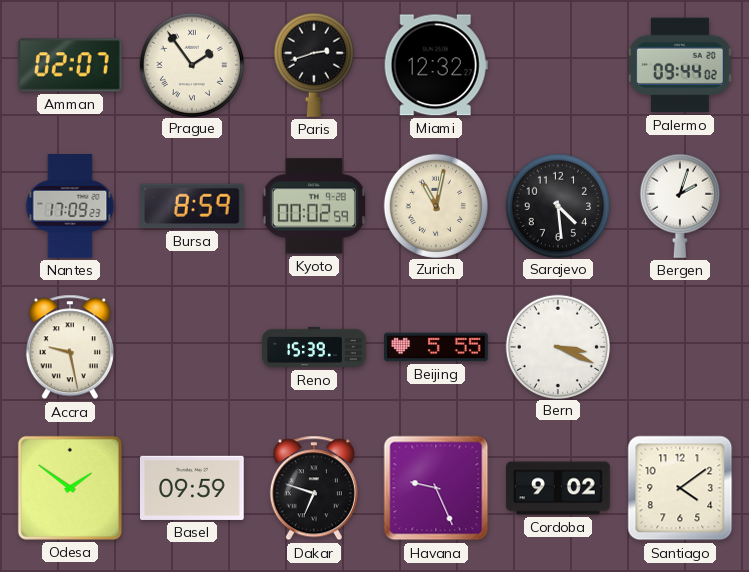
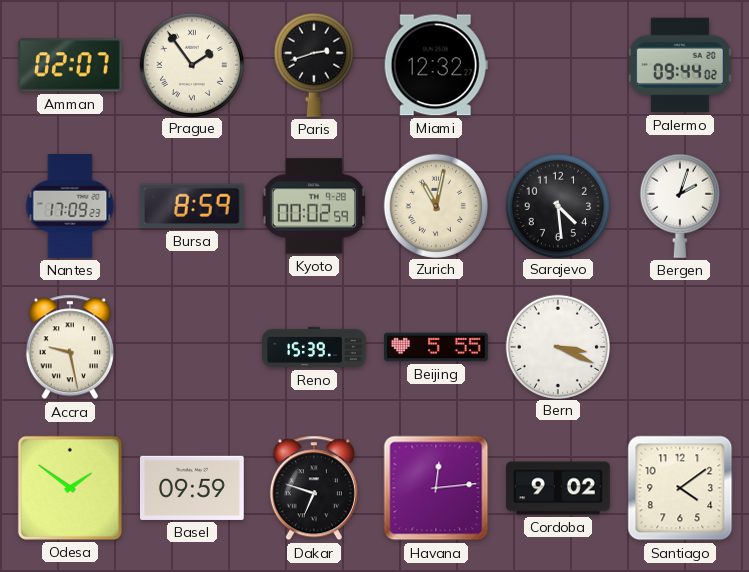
Havana: 9:26 -> 12:14
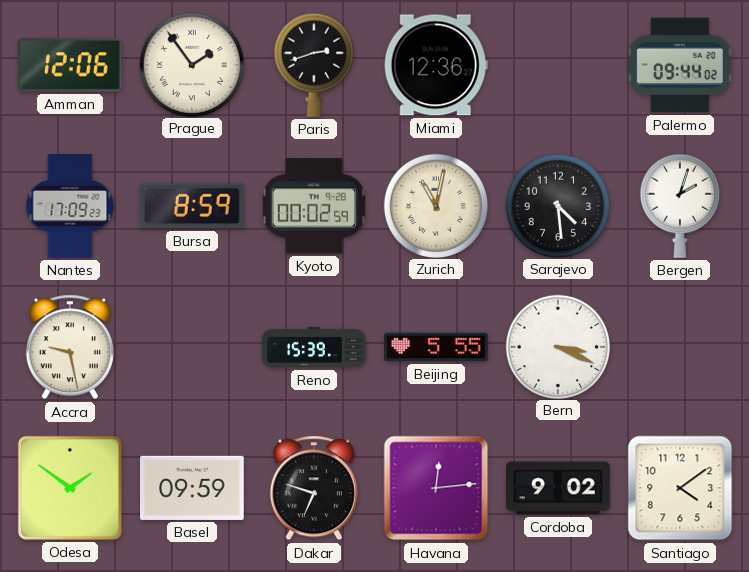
Amman: 02:07 -> 12:06
Miami: 12:32 -> 12:36
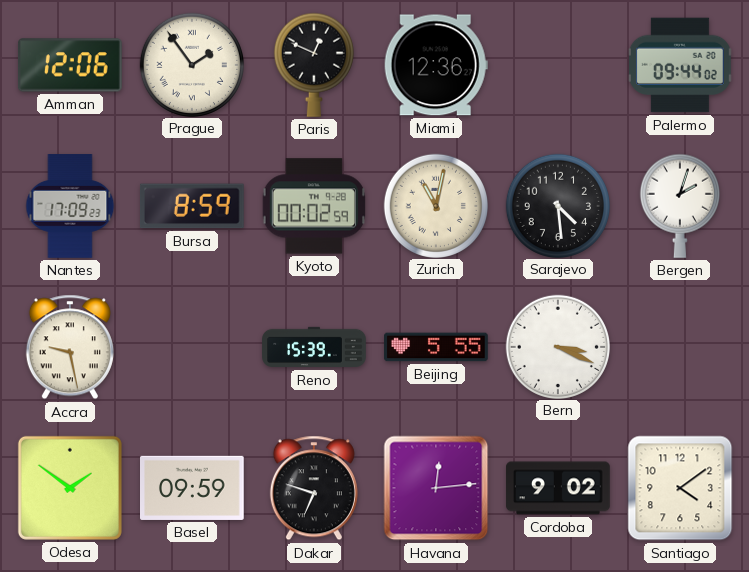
Paris: 2:42 -> 12:49
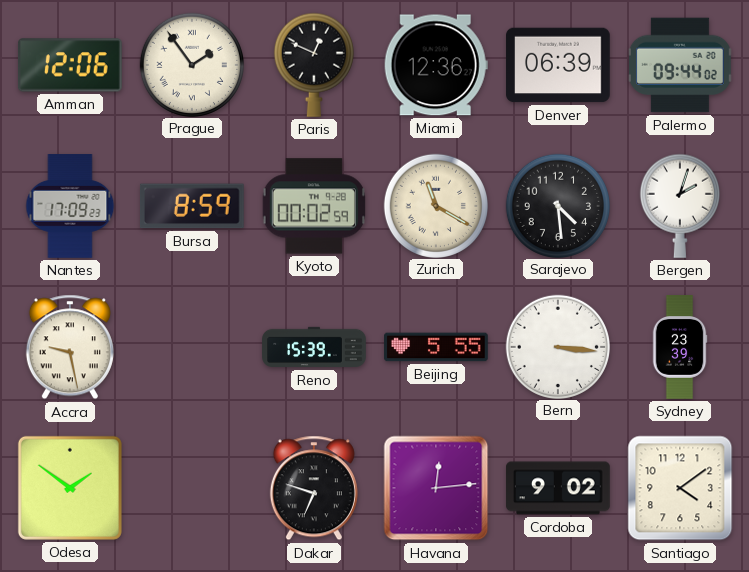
Denver: none -> 06:39
Zurich: 11:02 -> 11:20
Bern: 3:19 -> 3:16
Sydney: none -> 23:39
Basel: 09:59 -> none
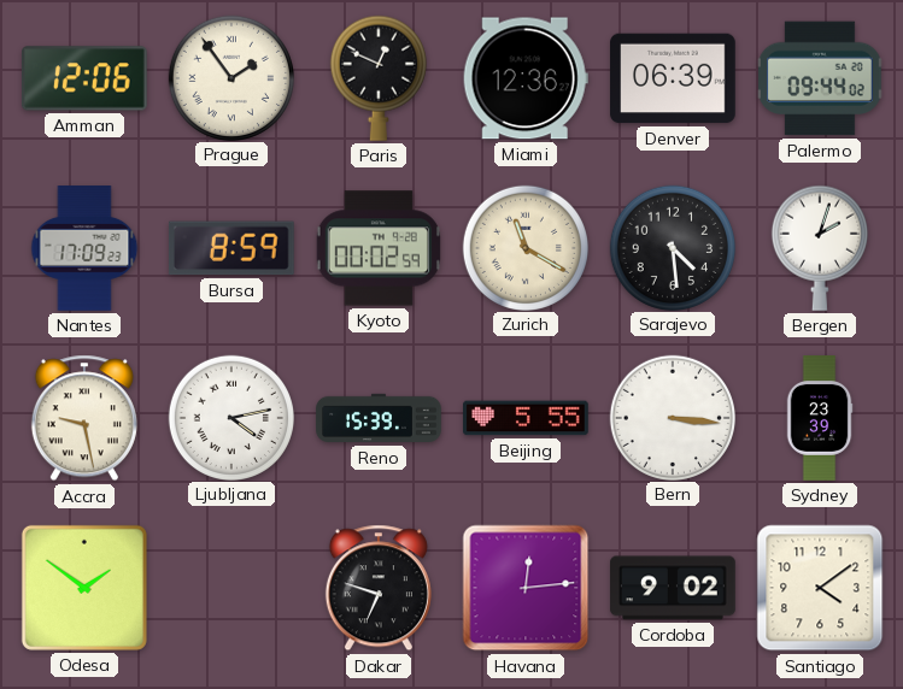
Ljubljana: none -> 4:13
